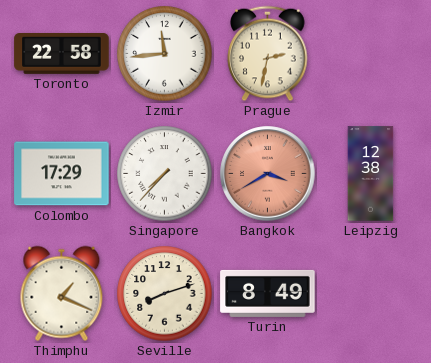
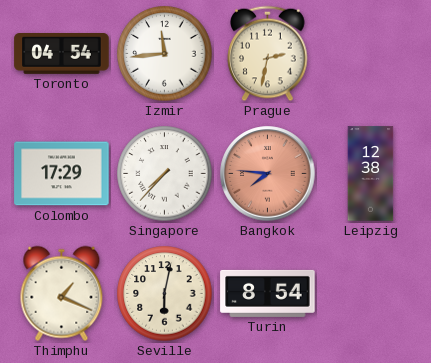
Toronto: 22:58 -> 04:54
Bangkok: 3:40 -> 7:46
Seville: 8:12 -> 6:02
Turin: 8:49 -> 8:54
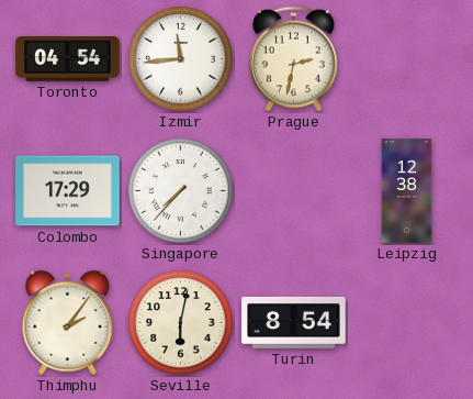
Bangkok: 7:46 -> none
Thimphu: 1:19 -> 2:06
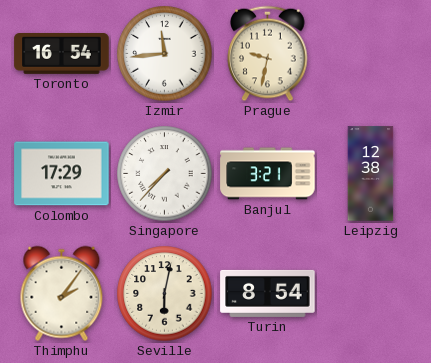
Toronto: 04:54 -> 16:54
Prague: 2:32 -> 9:32
Banjul: none -> 3:21
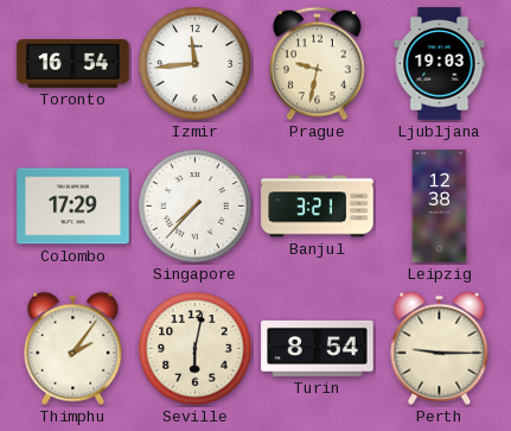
Ljubljana: none -> 19:03
Perth: none -> 9:15
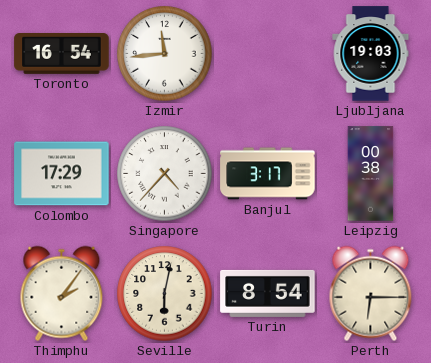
Prague: 9:32 -> none
Singapore: 7:37 -> 4:37
Banjul: 3:21 -> 3:17
Leipzig: 12:38 -> 00:38
Perth: 9:15 -> 6:15
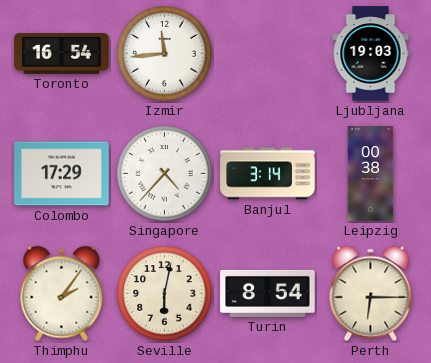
Banjul: 3:17 -> 3:14
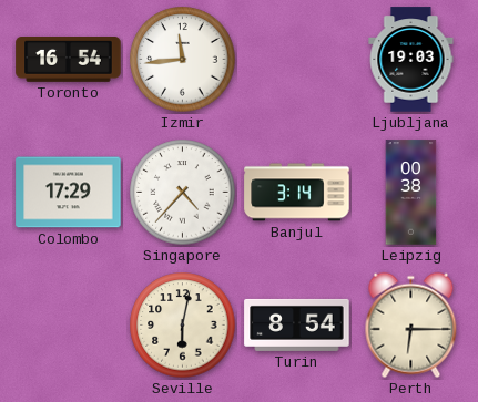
Thimphu: 2:06 -> none
